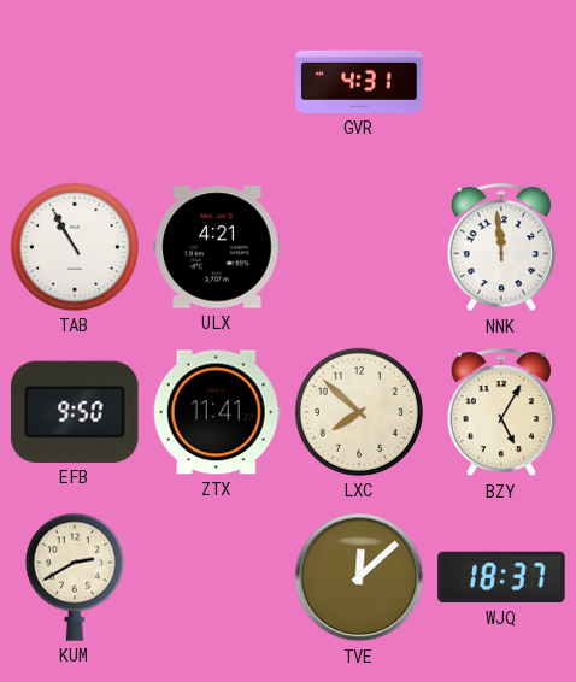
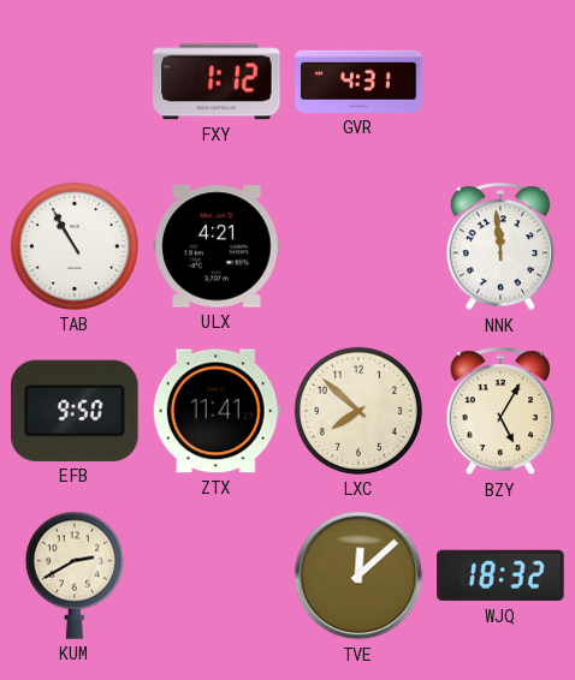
FXY: none -> 1:12
WJQ: 18:37 -> 18:32
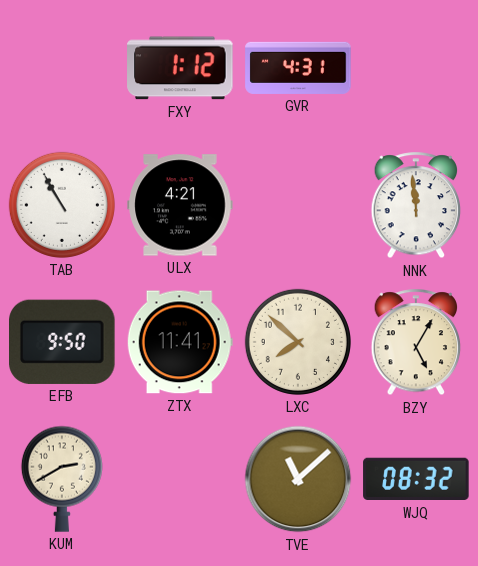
TVE: 12:08 -> 11:08
WJQ: 18:32 -> 08:32
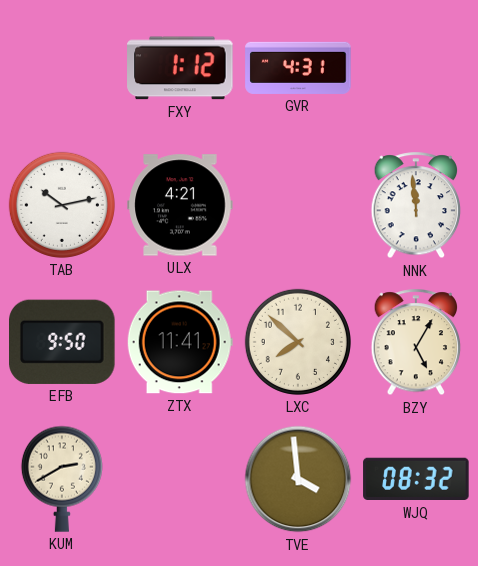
TAB: 10:55 -> 10:13
TVE: 11:08 -> 3:59
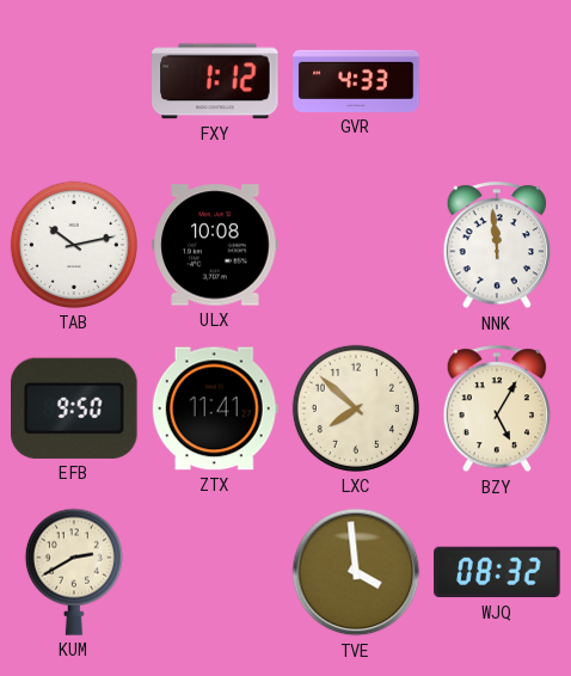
GVR: 4:31 -> 4:33
ULX: 4:21 -> 10:08
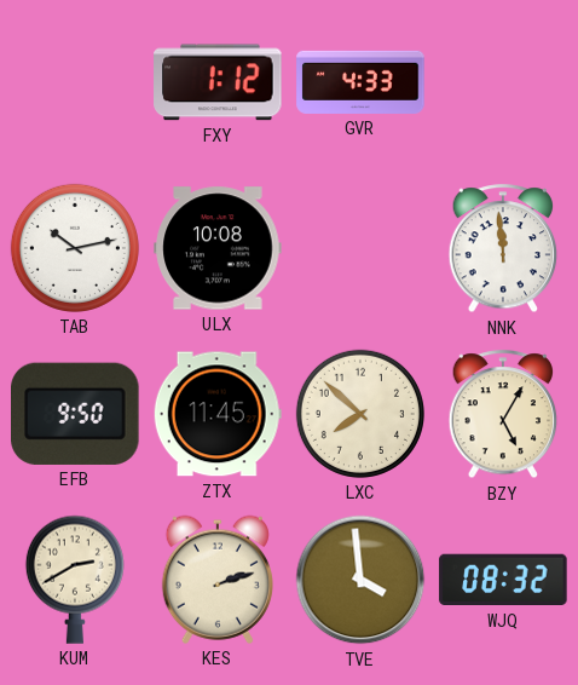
ZTX: 11:41 -> 11:45
KES: none -> 2:12
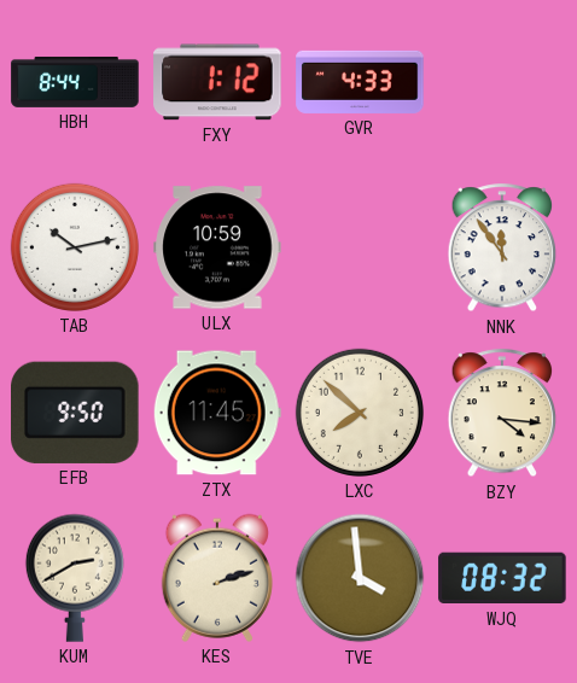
HBH: none -> 8:44
ULX: 10:08 -> 10:59
NNK: 11:59 -> 11:54
BZY: 5:05 -> 4:16
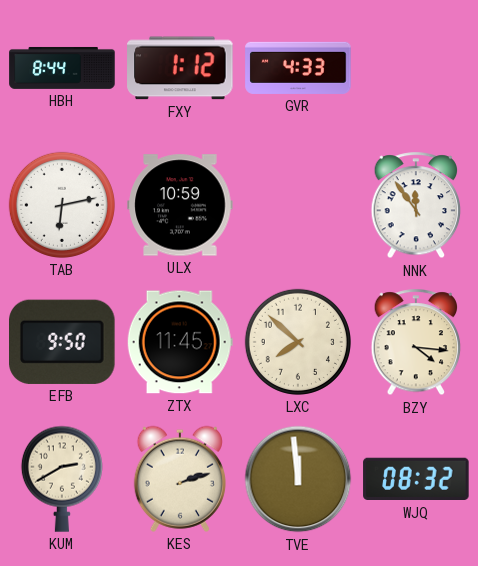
TAB: 10:13 -> 6:13
TVE: 3:59 -> 11:59
